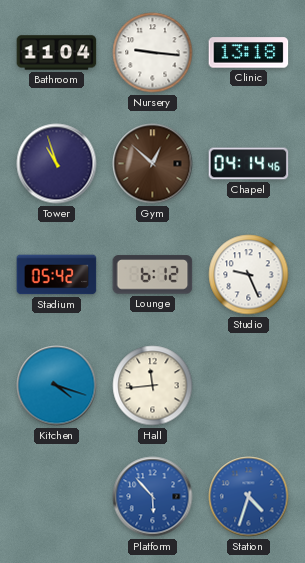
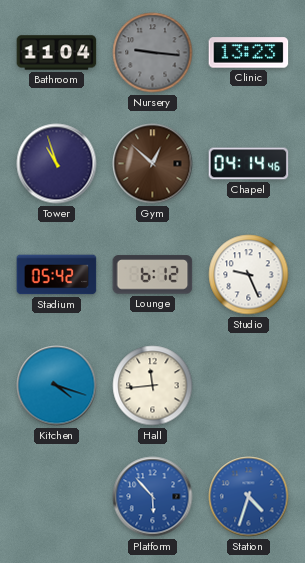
Nursery dial: white -> grey
Clinic: 13:18 -> 13:23
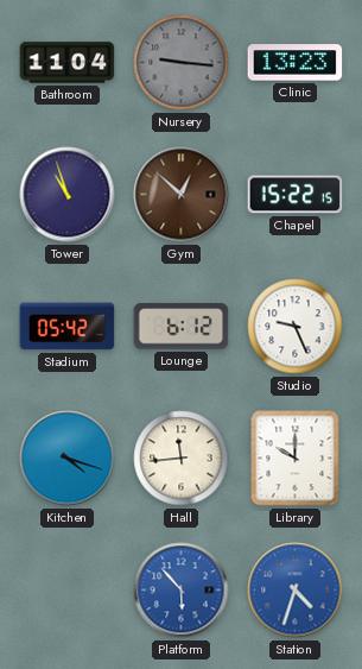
Chapel: 04:14 -> 15:22
Library: none -> 10:00
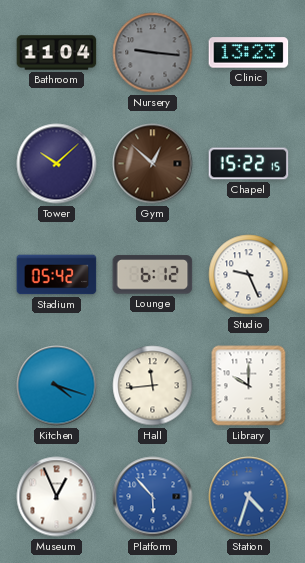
Tower: 10:57 -> 10:08
Museum: none -> 12:56
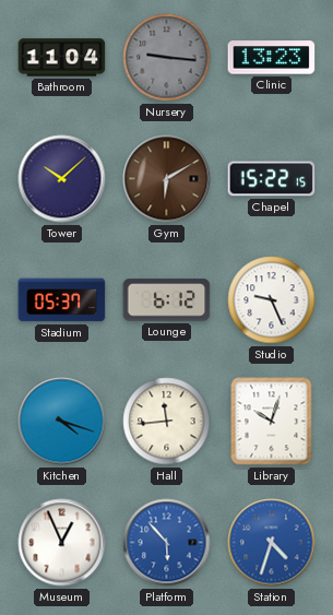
Gym: 12:52 -> 6:10
Stadium: 05:42 -> 05:37
Library: 10:00 -> 10:03
